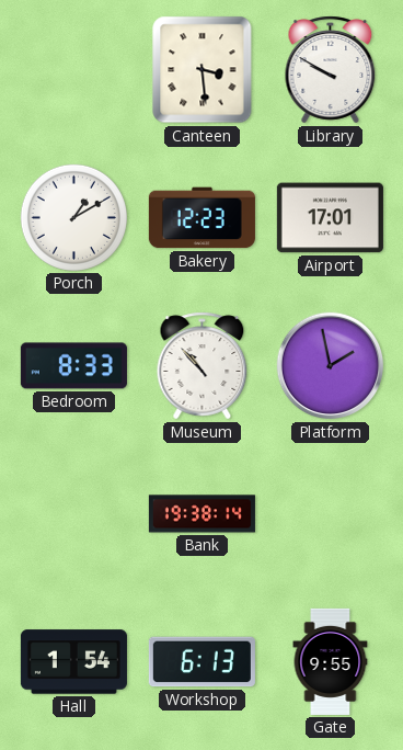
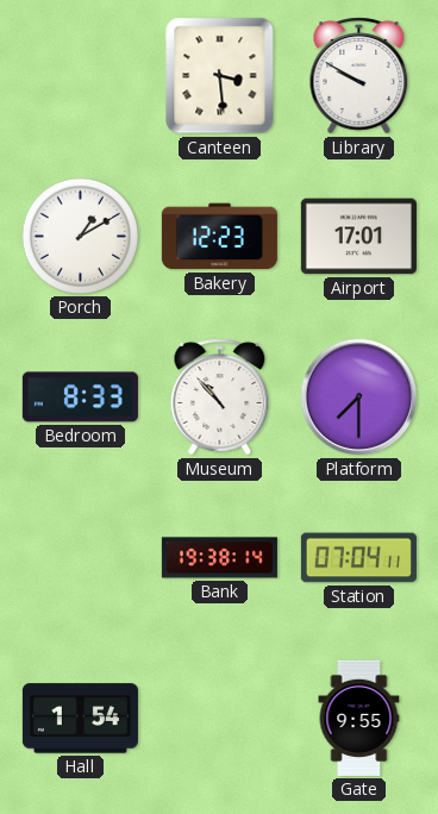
Platform: 1:58 -> 7:30
Station: none -> 07:04
Workshop: 6:13 -> none
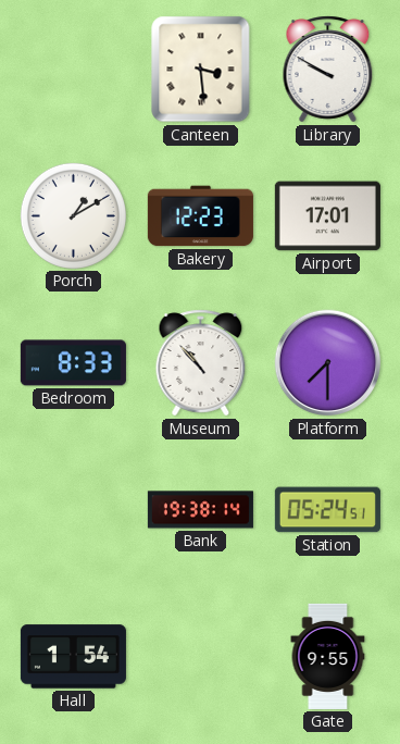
Station: 07:04 -> 05:24
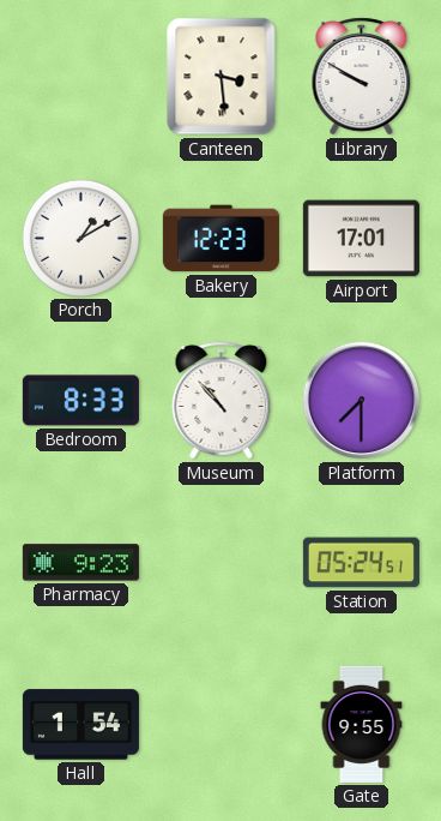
Pharmacy: none -> 9:23
Bank: 19:38 -> none
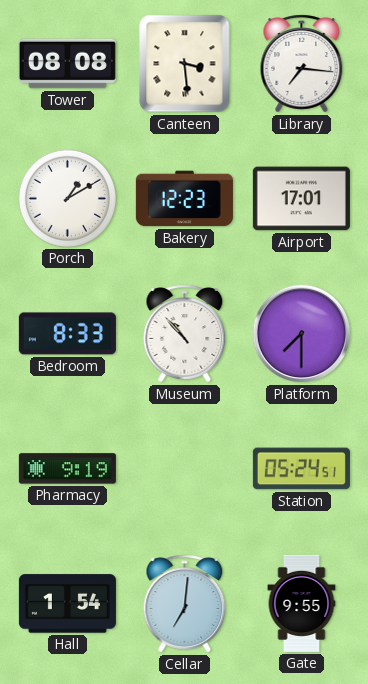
Tower: none -> 08:08
Library: 9:50 -> 7:16
Pharmacy: 9:23 -> 9:19
Cellar: none -> 7:01
